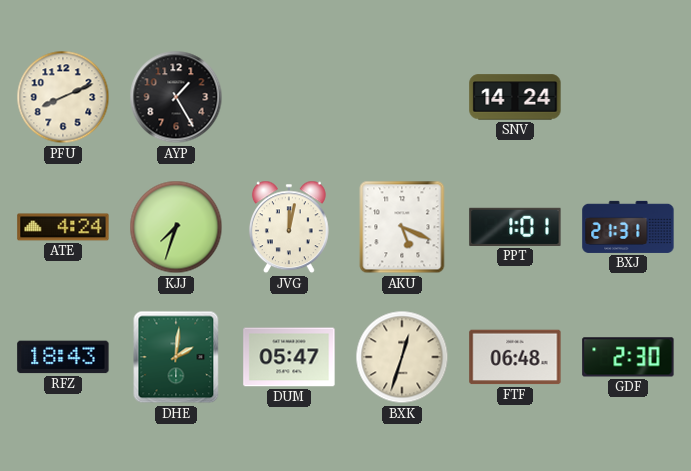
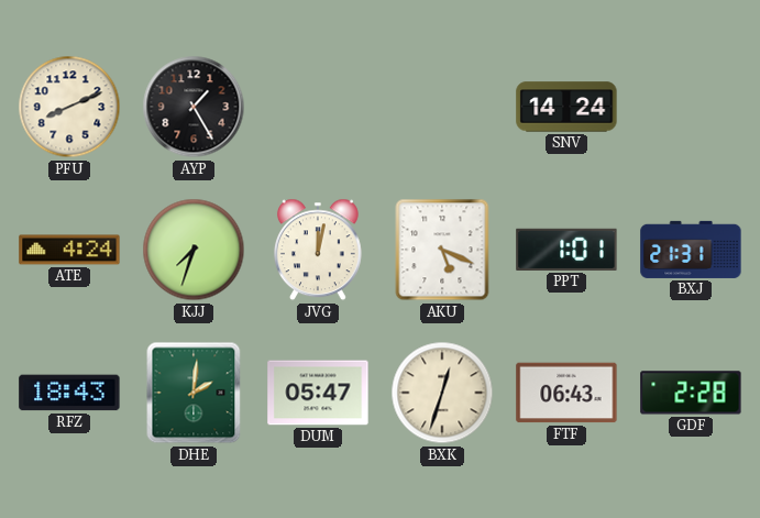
FTF: 06:48 -> 06:43
GDF: 2:30 -> 2:28
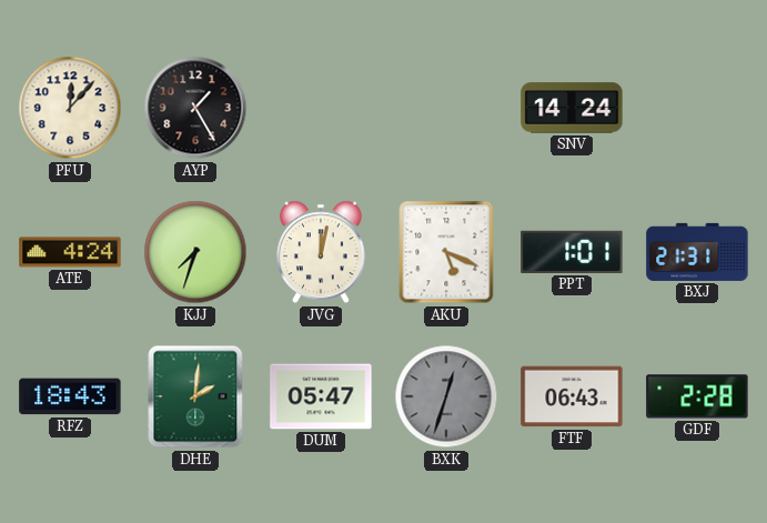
PFU: 8:11 -> 12:07
BXK dial: cream -> grey
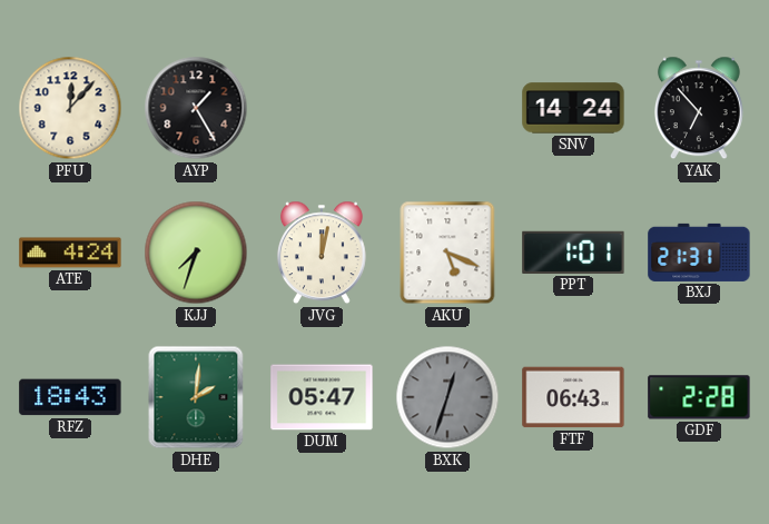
YAK: none -> 6:53
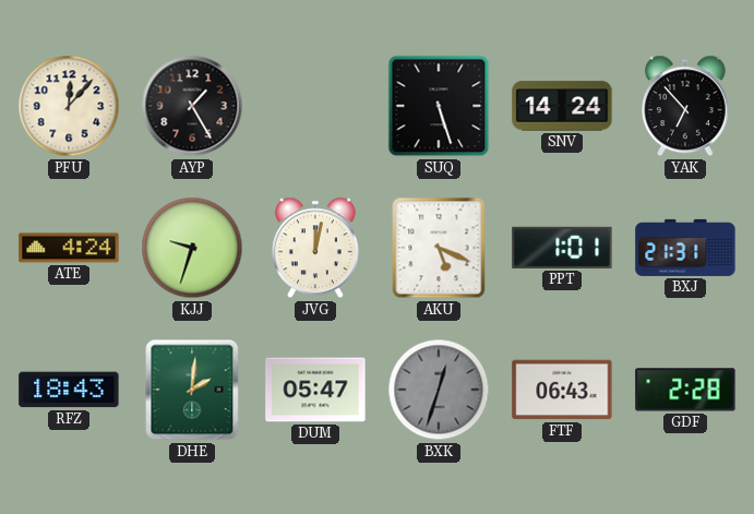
SUQ: none -> 5:27
KJJ: 7:33 -> 9:33
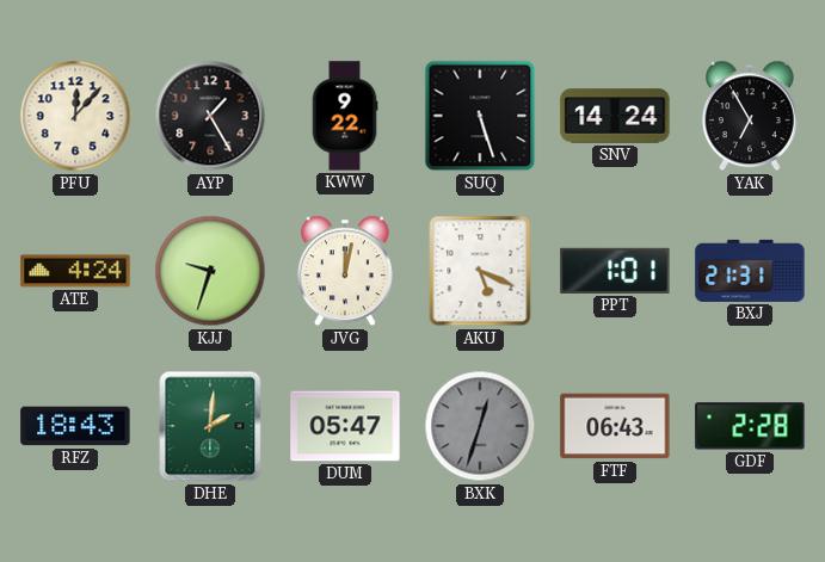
KWW: none -> 9:22
YAK: 6:53 -> 6:55
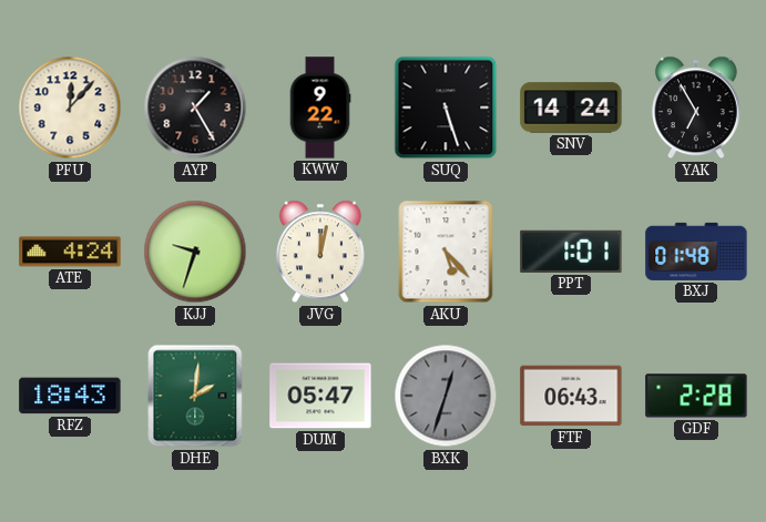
AKU: 5:19 -> 5:23
BXJ: 21:31 -> 01:48
